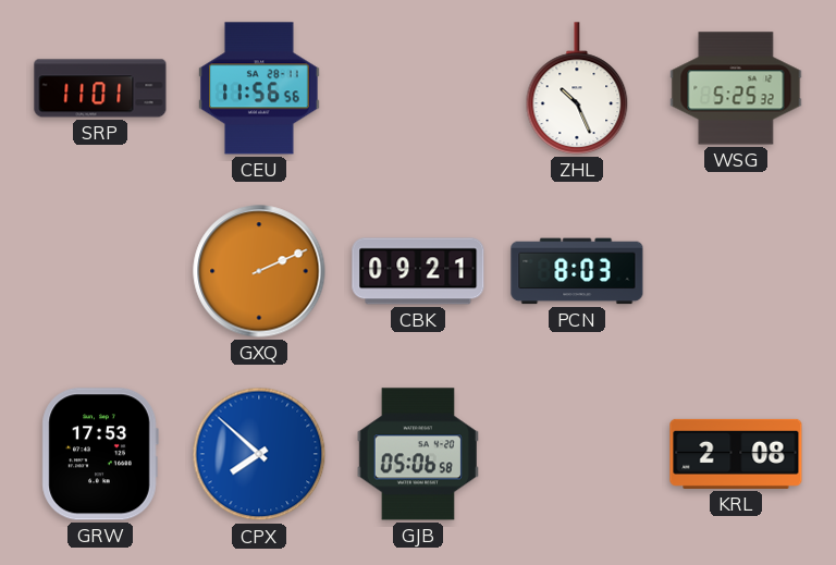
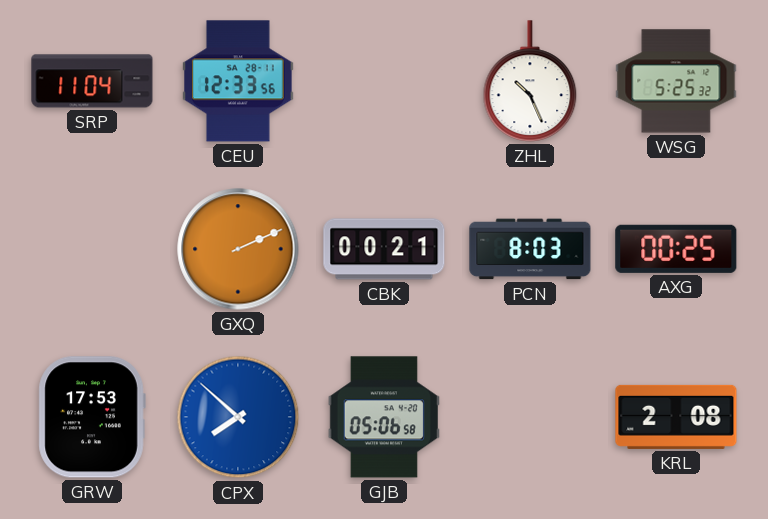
SRP: 11:01 -> 11:04
CEU: 11:56 -> 12:33
CBK: 09:21 -> 00:21
AXG: none -> 00:25
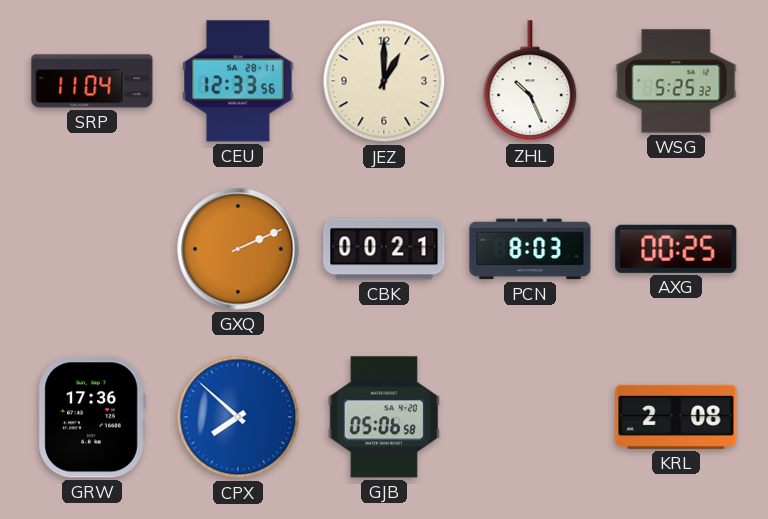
JEZ: none -> 1:00
GRW: 17:53 -> 17:36
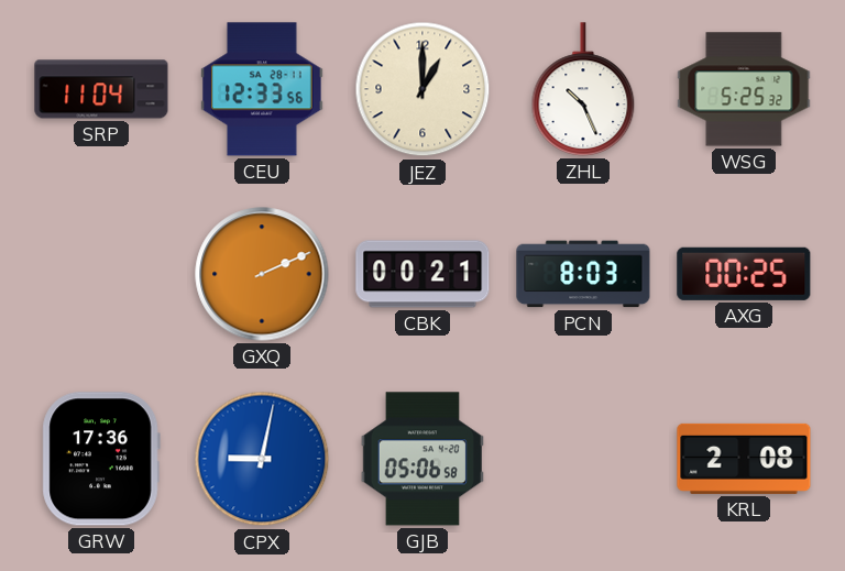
CPX: 7:52 -> 9:02
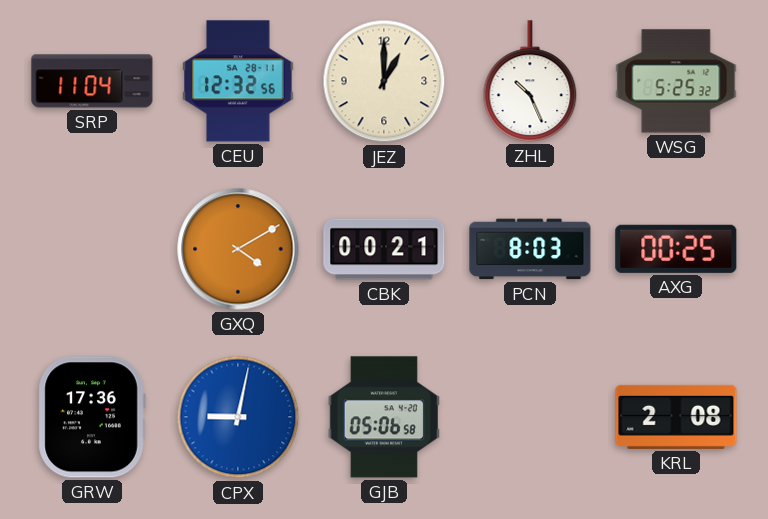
CEU: 12:33 -> 12:32
GXQ: 2:11 -> 4:10
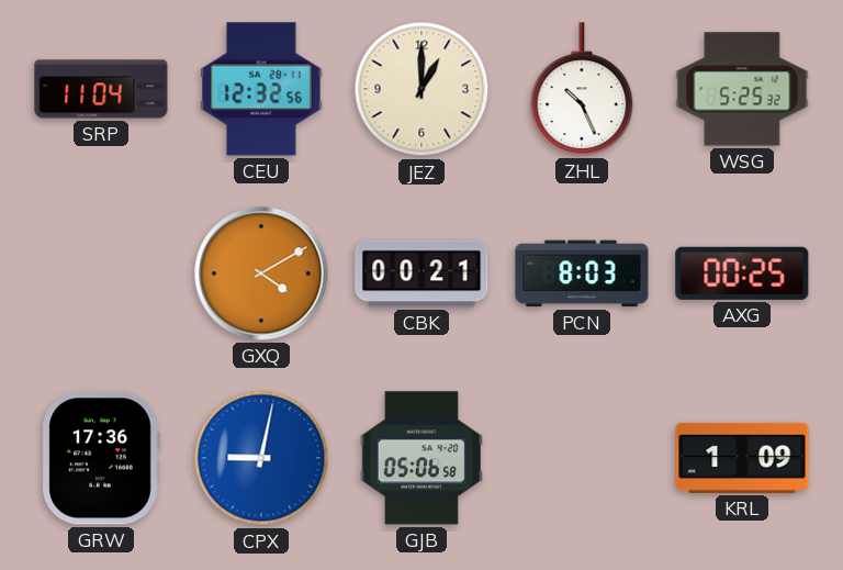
KRL: 2:08 -> 1:09
